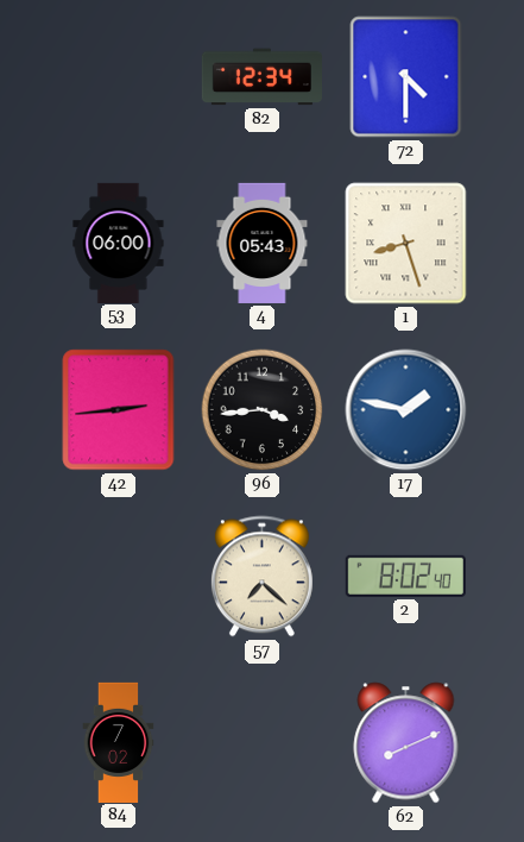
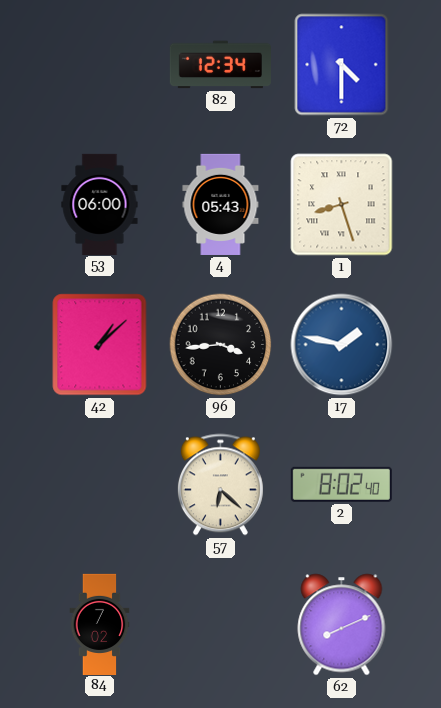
42: 2:44 -> 1:08
57: 7:22 -> 6:22
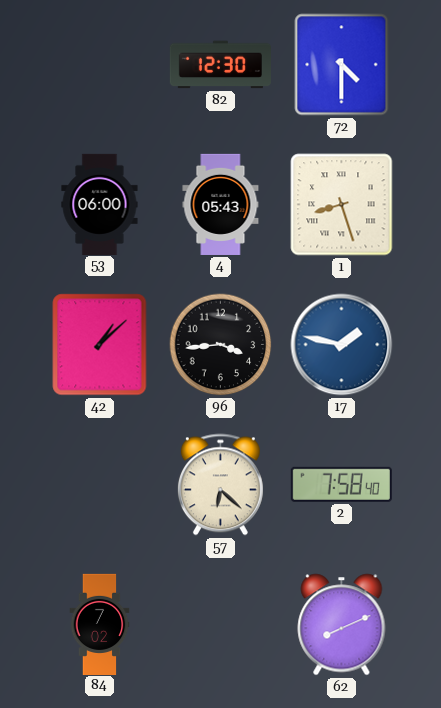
82: 12:34 -> 12:30
2: 8:02 -> 7:58
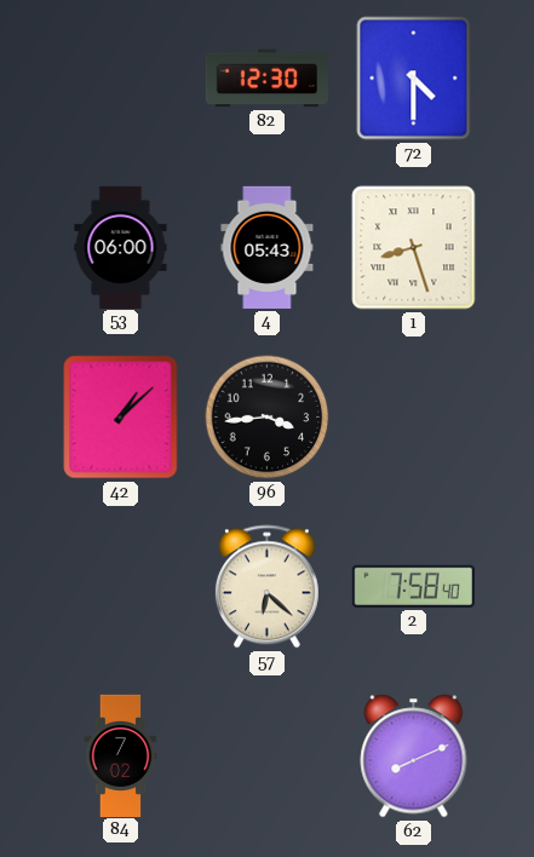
17: 1:47 -> none
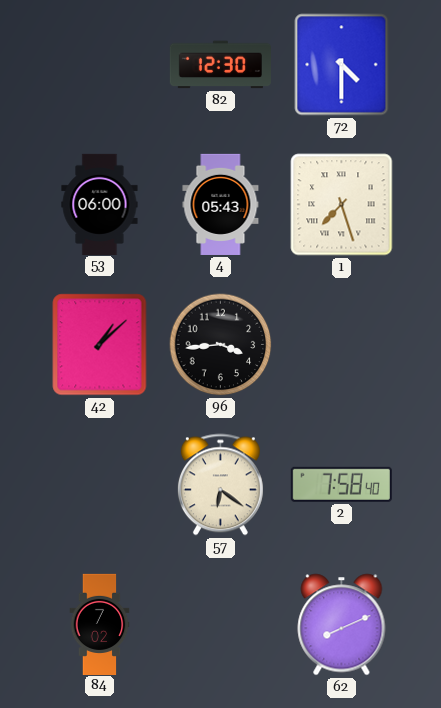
1: 8:27 -> 7:27
57: 6:22 -> 6:21
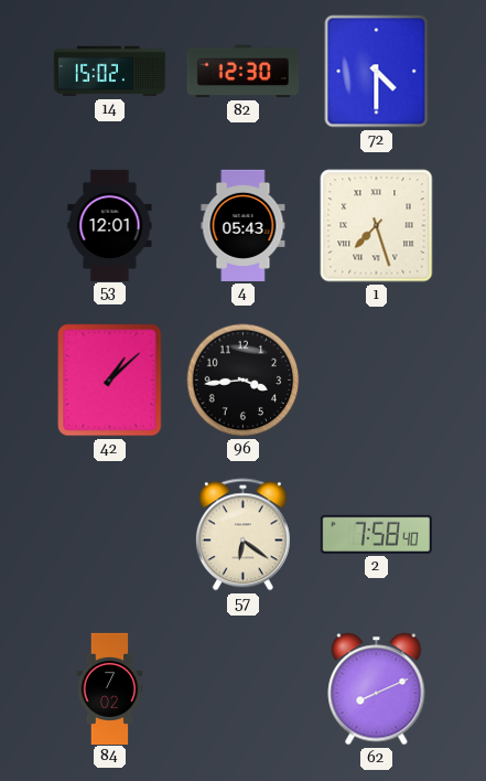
14: none -> 15:02
53: 06:00 -> 12:01
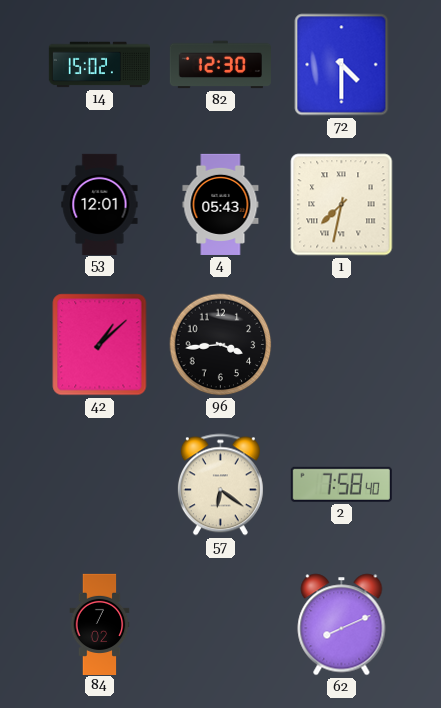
1: 7:27 -> 7:32
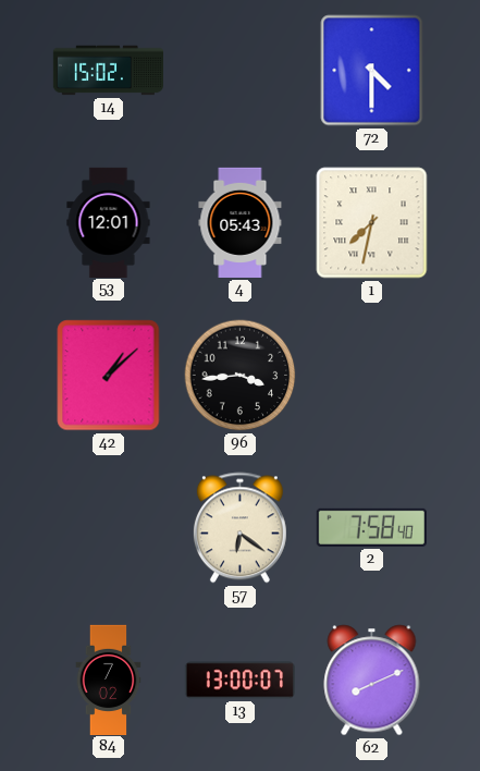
82: 12:30 -> none
13: none -> 13:00
